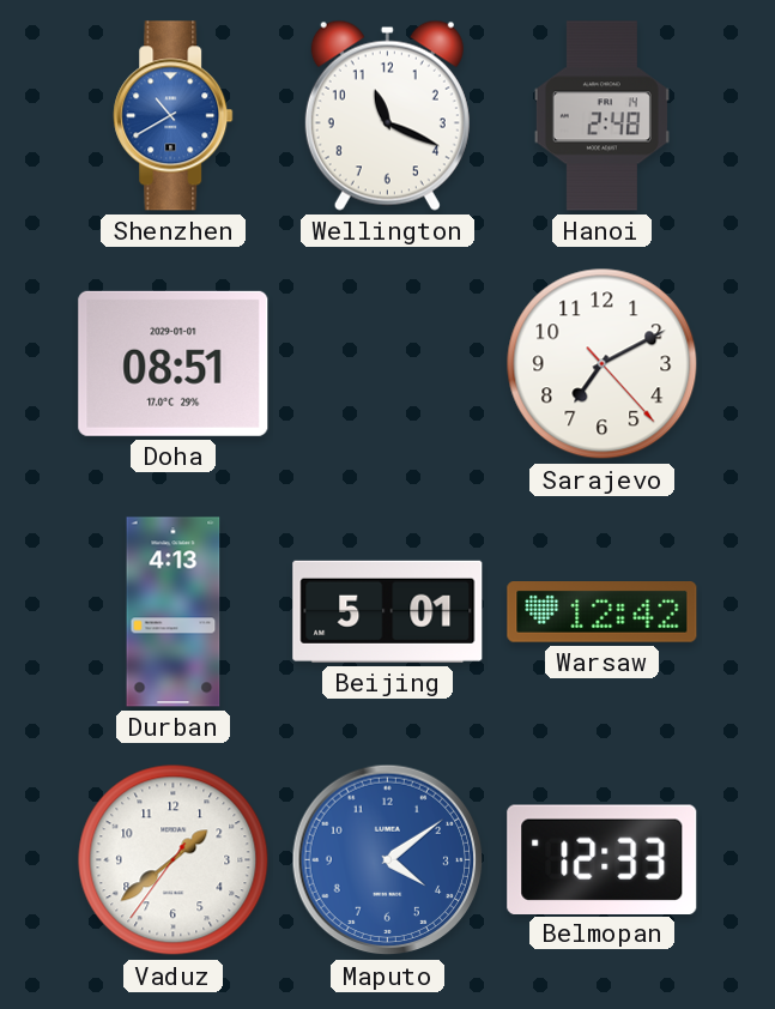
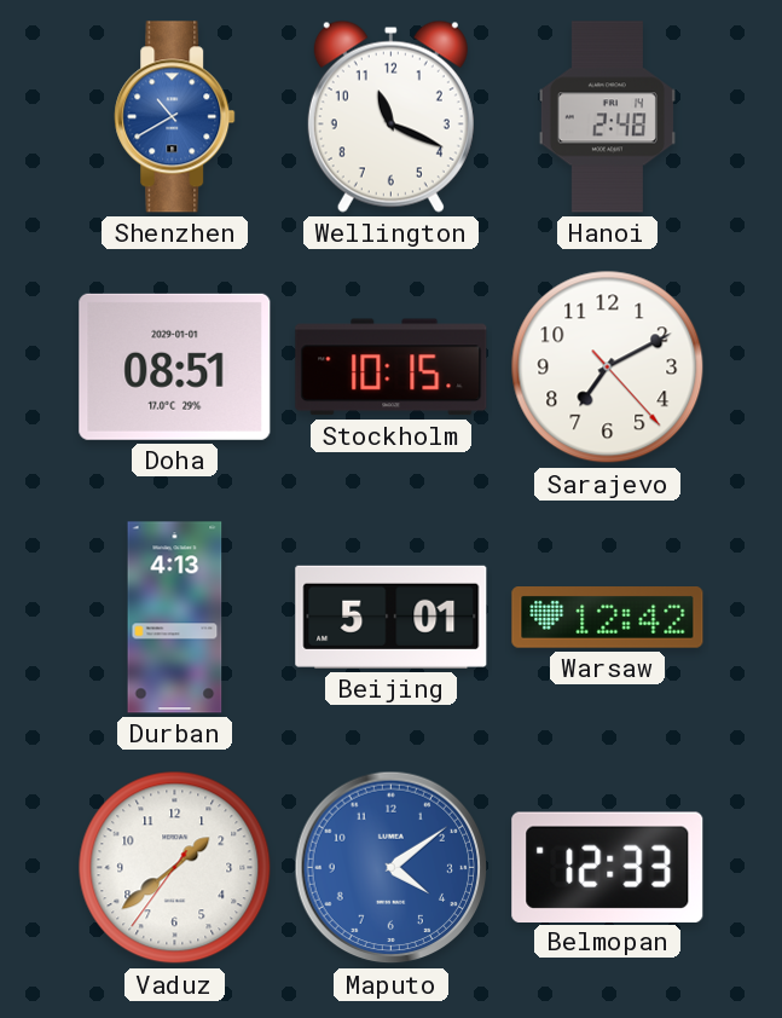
Stockholm: none -> 10:15
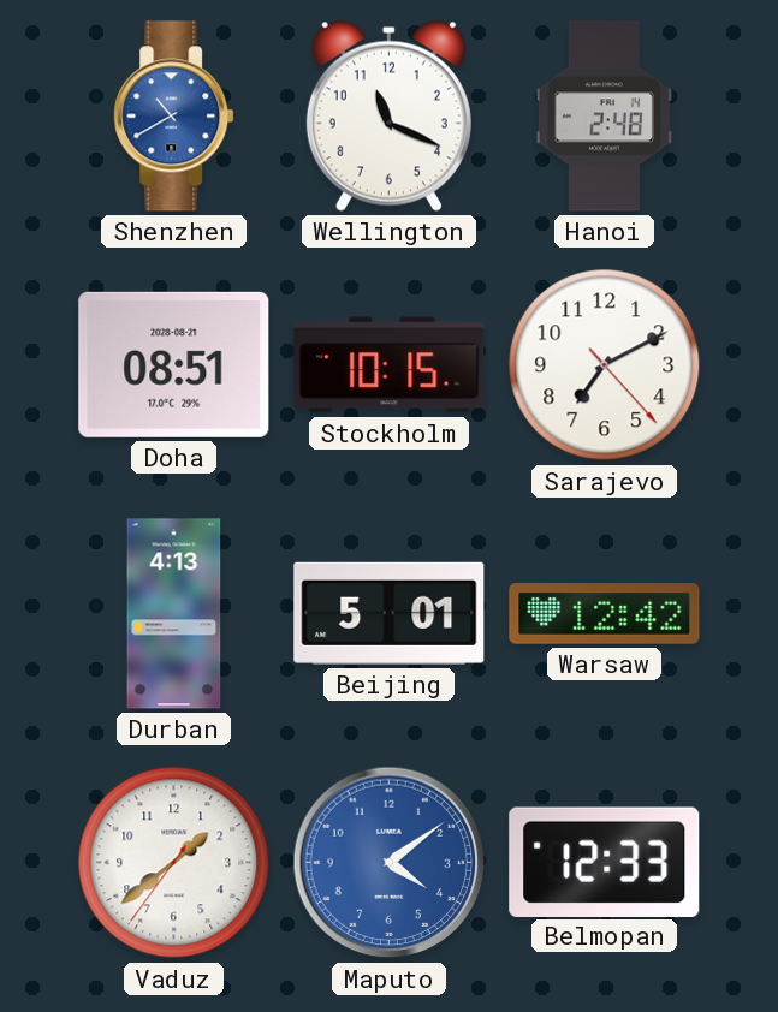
Doha date: 2029-01-01 -> 2028-08-21
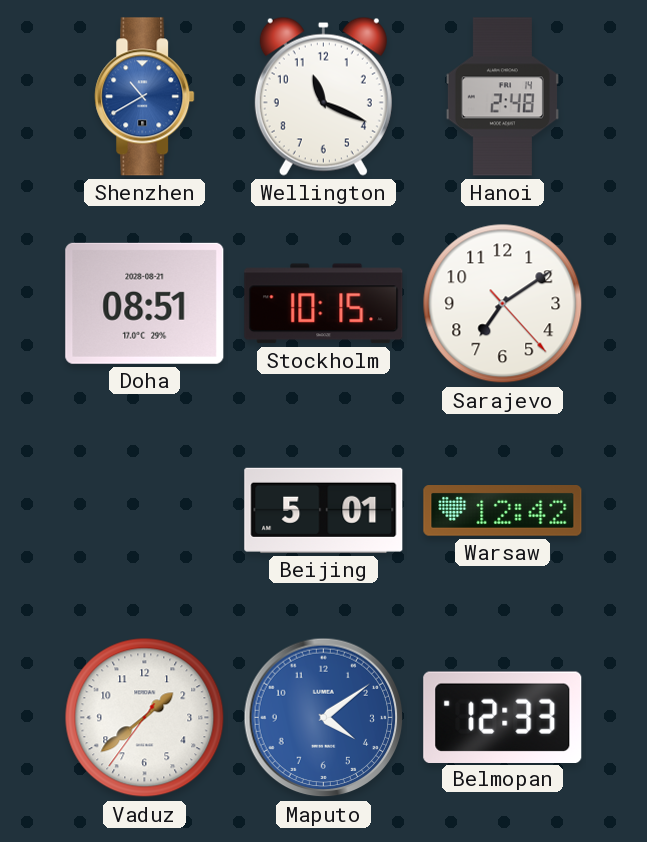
Sarajevo: 7:10 -> 7:09
Durban: 4:13 -> none
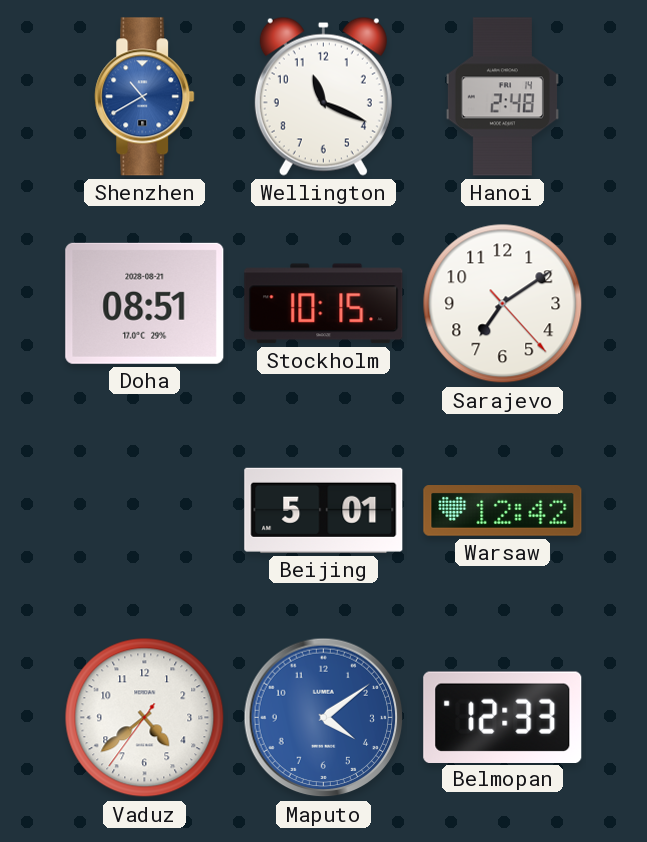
Vaduz: 1:38 -> 4:38
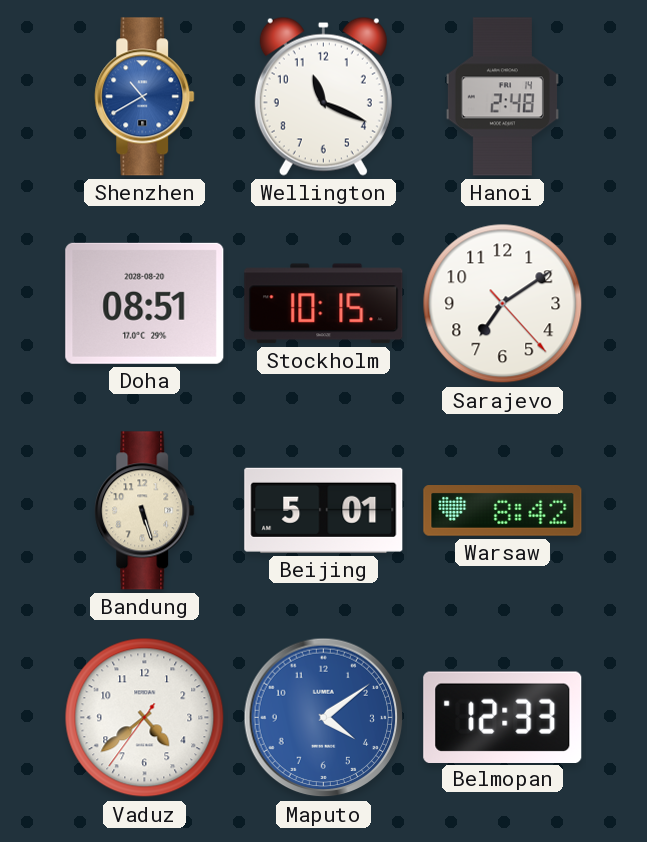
Doha date: 2028-08-21 -> 2028-08-20
Bandung: none -> 5:27
Warsaw: 12:42 -> 8:42
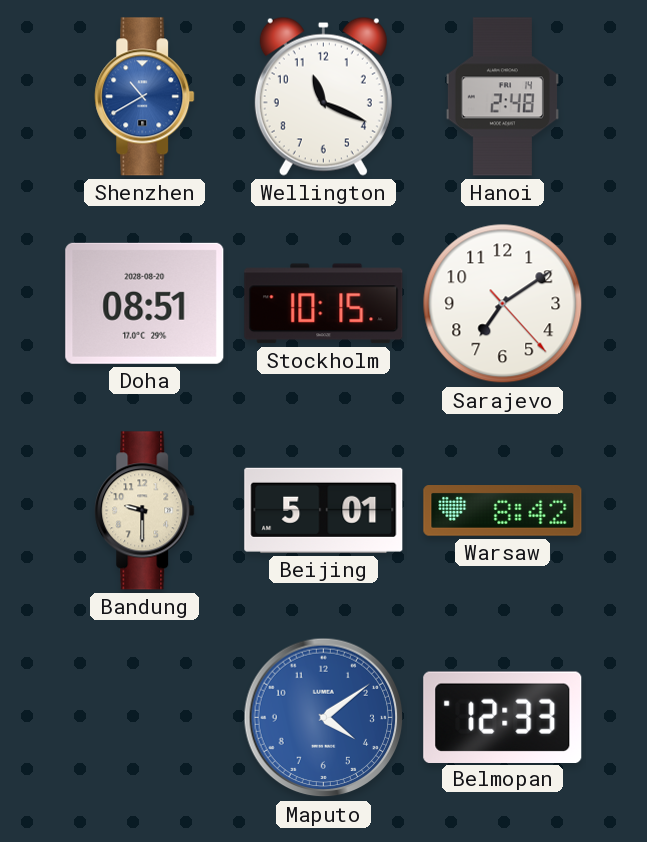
Bandung: 5:27 -> 9:30
Vaduz: 4:38 -> none
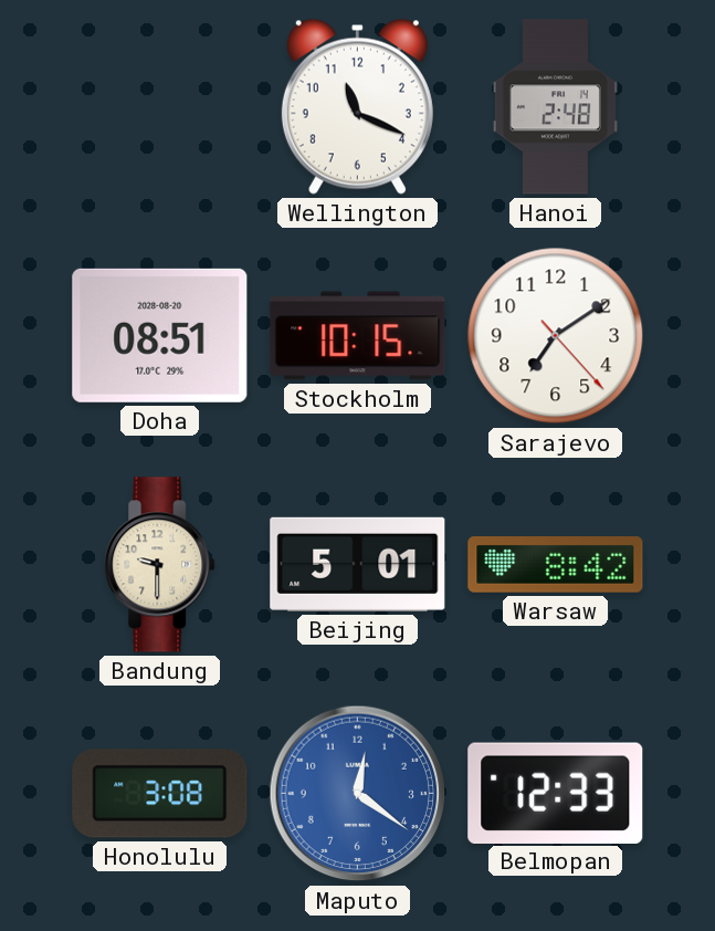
Shenzhen: 10:40 -> none
Honolulu: none -> 3:08
Maputo: 4:09 -> 12:21
